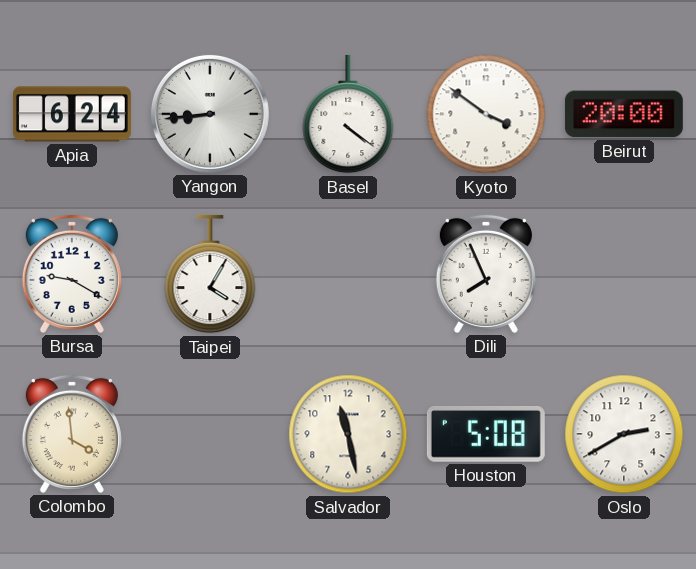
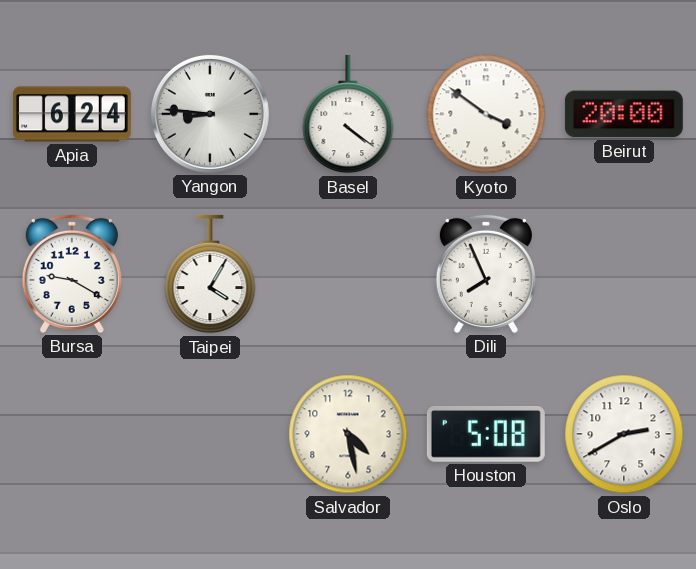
Yangon: 8:44 -> 8:46
Colombo: 3:59 -> none
Salvador: 11:28 -> 4:28
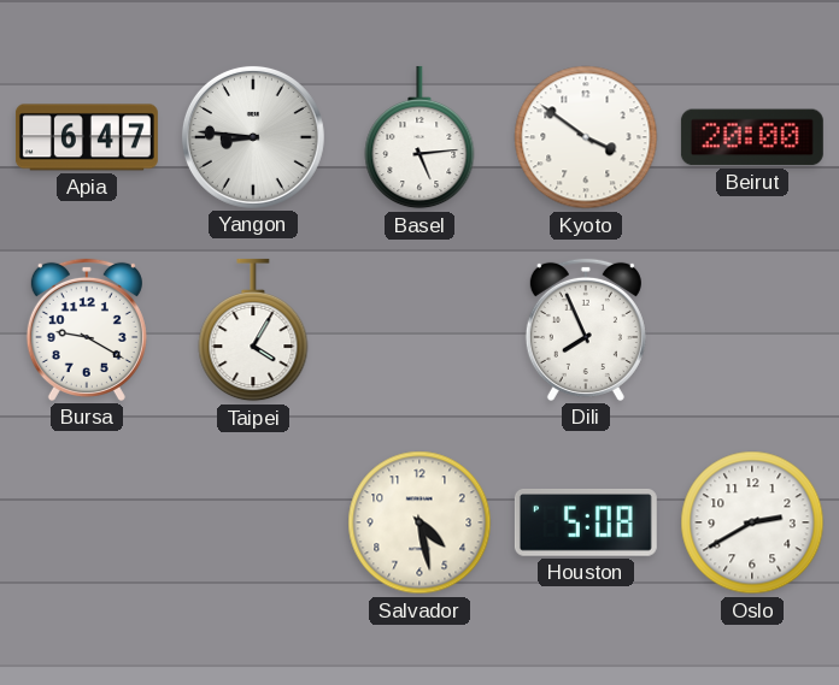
Apia: 6:24 -> 6:47
Basel: 4:21 -> 5:14
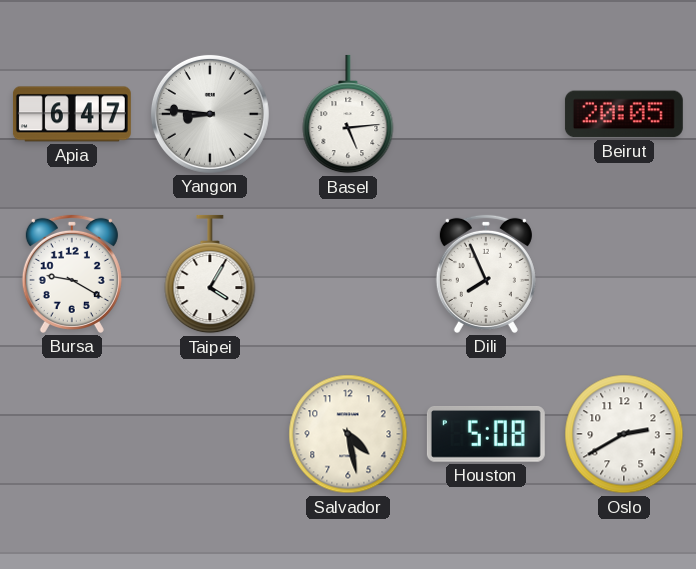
Kyoto: 3:51 -> none
Beirut: 20:00 -> 20:05
